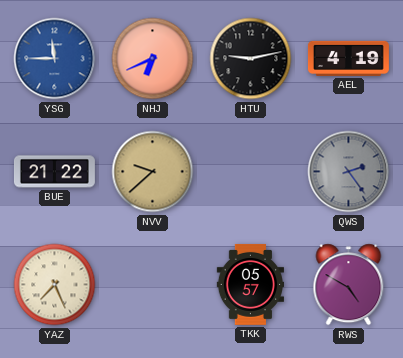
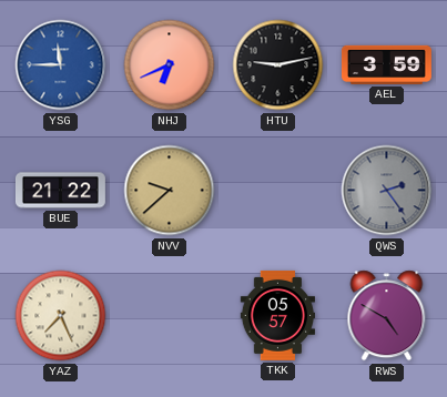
AEL: 4:19 -> 3:59
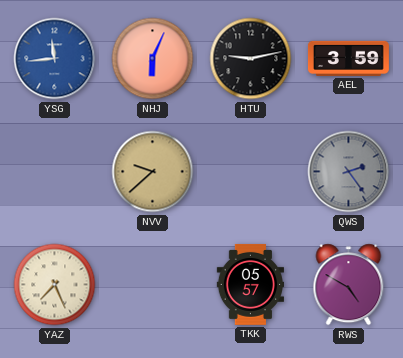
YSG: 11:45 -> 11:44
NHJ: 6:41 -> 6:04
BUE: 21:22 -> none
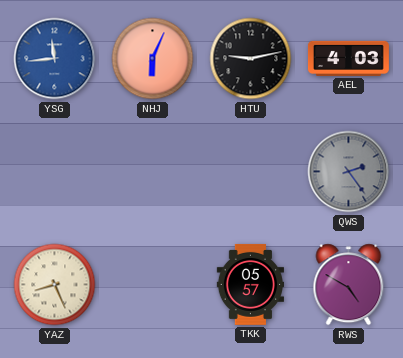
AEL: 3:59 -> 4:03
NVV: 9:38 -> none
YAZ: 7:26 -> 8:26
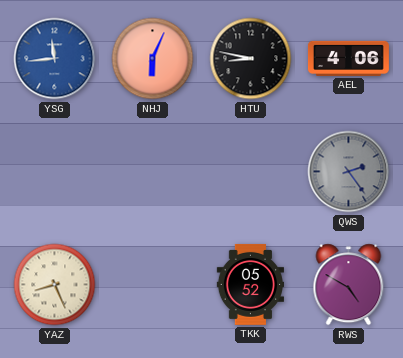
HTU: 9:13 -> 8:47
AEL: 4:03 -> 4:06
TKK: 05:57 -> 05:52
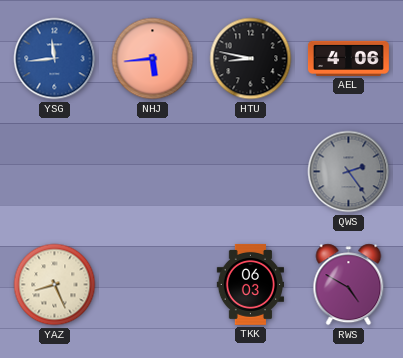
NHJ: 6:04 -> 5:44
TKK: 05:52 -> 06:03
